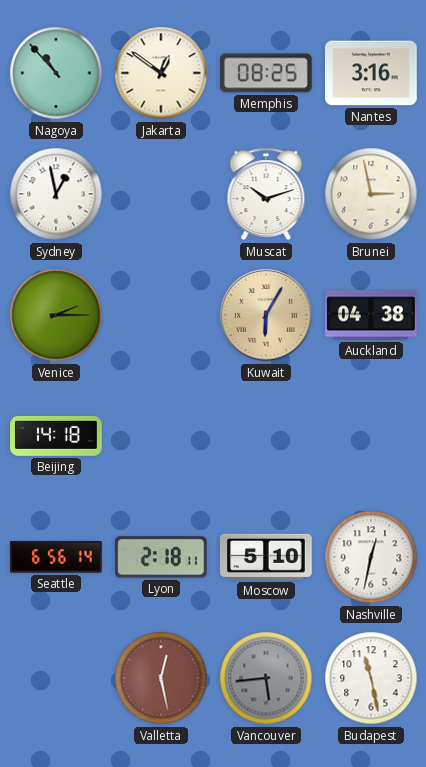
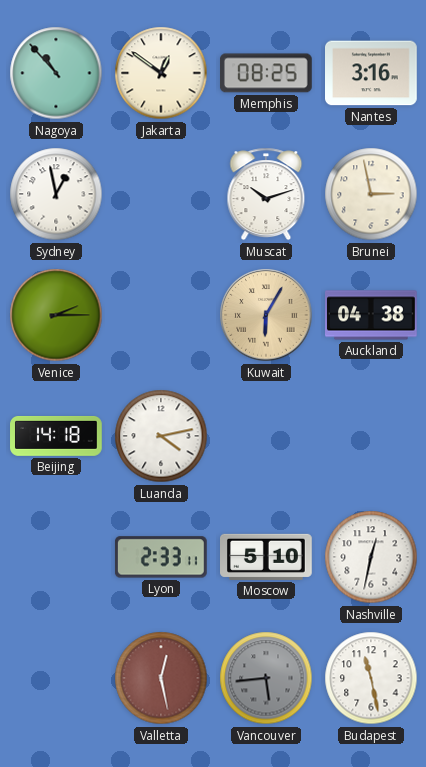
Luanda: none -> 4:13
Seattle: 6:56 -> none
Lyon: 2:18 -> 2:33
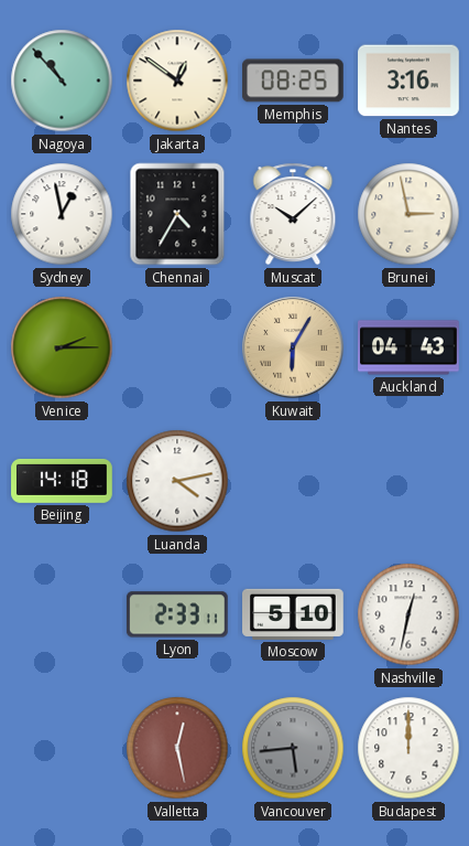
Chennai: none -> 4:35
Muscat: 10:12 -> 10:08
Auckland: 04:38 -> 04:43
Budapest: 11:28 -> 12:00
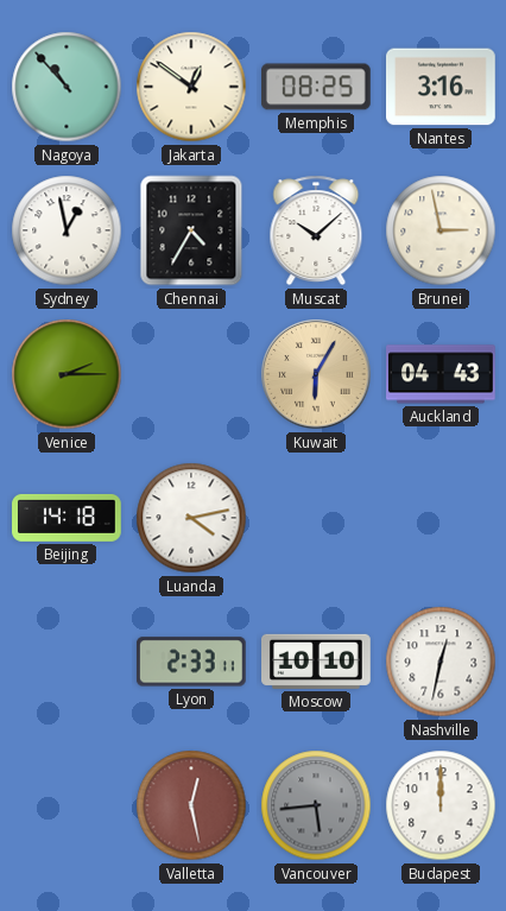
Moscow: 5:10 -> 10:10
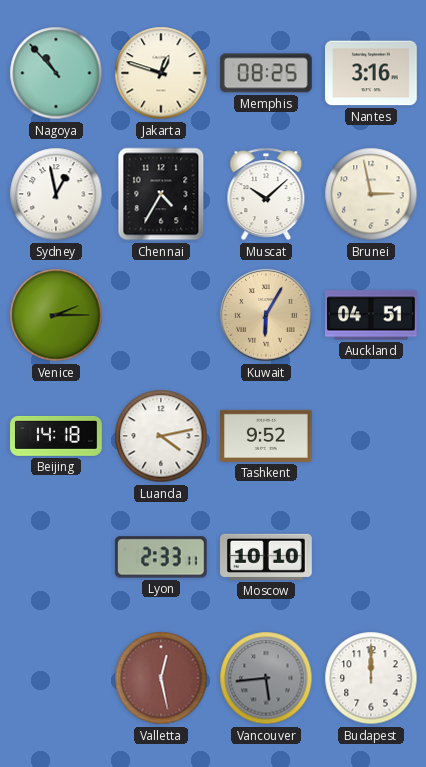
Jakarta: 12:51 -> 12:48
Auckland: 04:43 -> 04:51
Tashkent: none -> 9:52
Nashville: 12:32 -> none
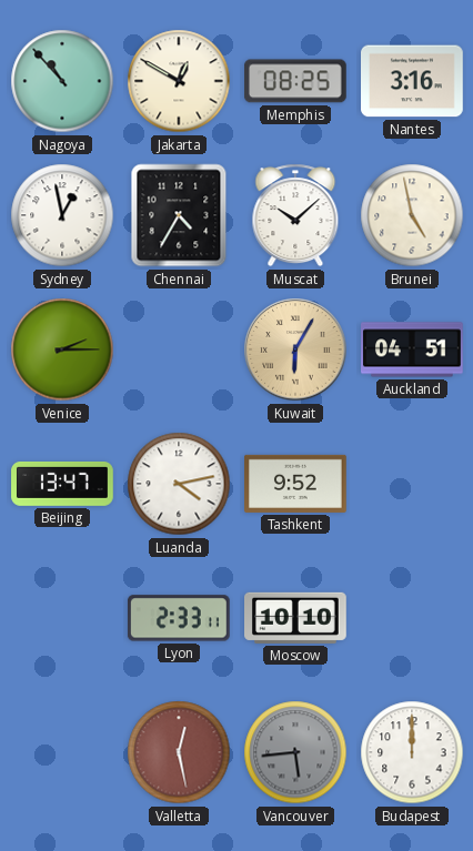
Jakarta: 12:48 -> 12:50
Brunei: 2:58 -> 4:58
Beijing: 14:18 -> 13:47
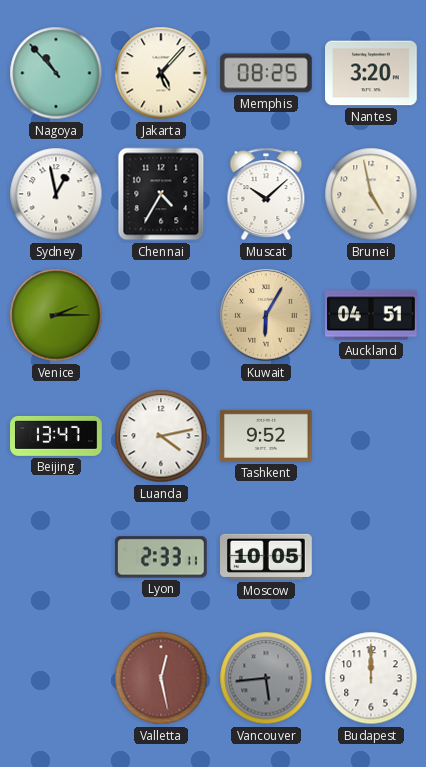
Jakarta: 12:50 -> 5:07
Nantes: 3:16 -> 3:20
Moscow: 10:10 -> 10:05
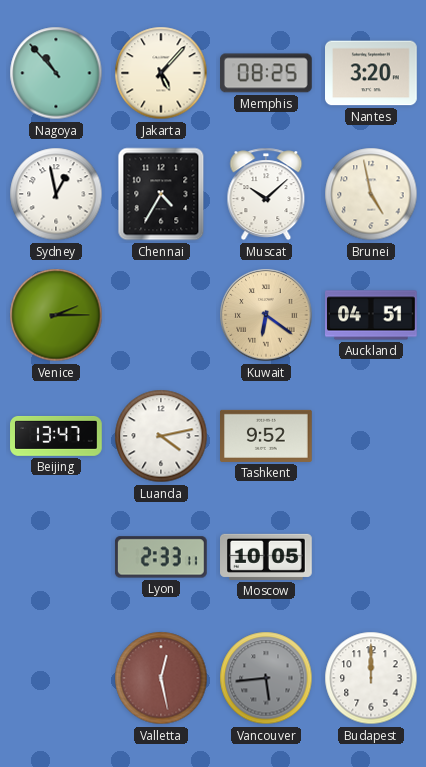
Kuwait: 6:05 -> 6:21
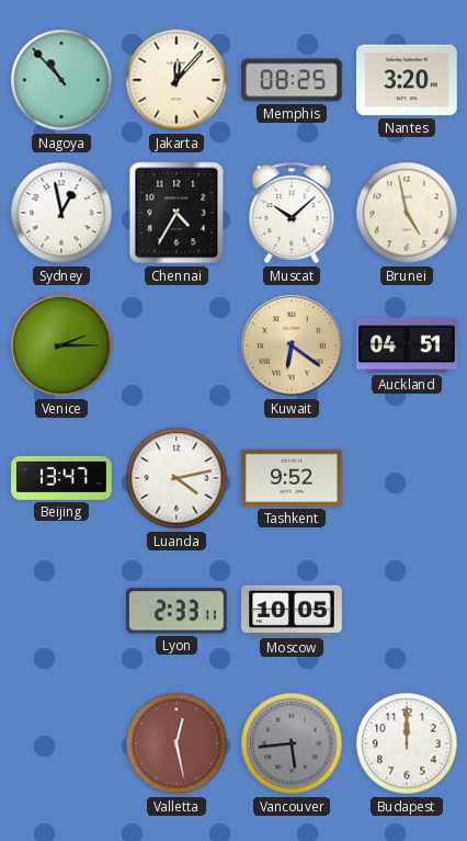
Jakarta: 5:07 -> 12:07
